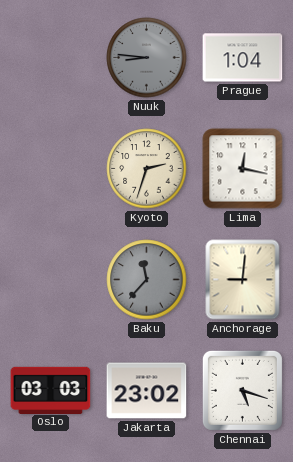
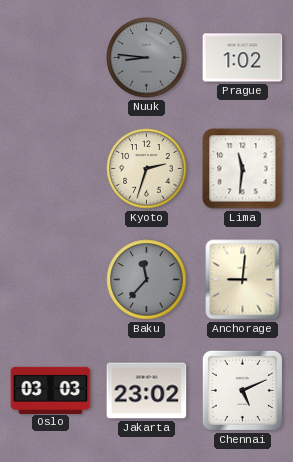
Prague: 1:04 -> 1:02
Lima: 12:17 -> 11:31
Chennai: 5:18 -> 5:11
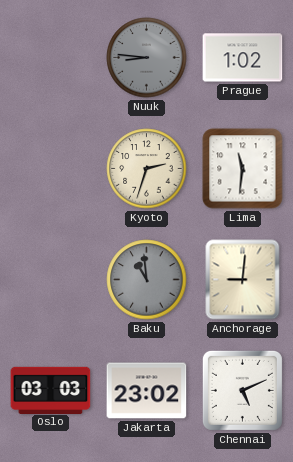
Baku: 11:37 -> 10:59
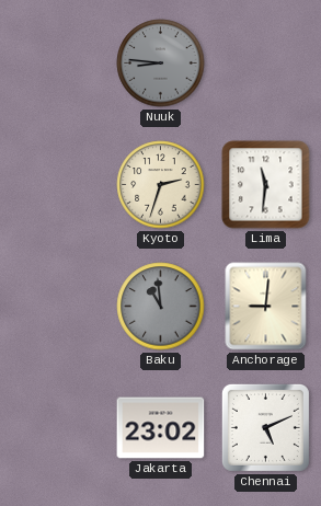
Prague: 1:02 -> none
Oslo: 03:03 -> none
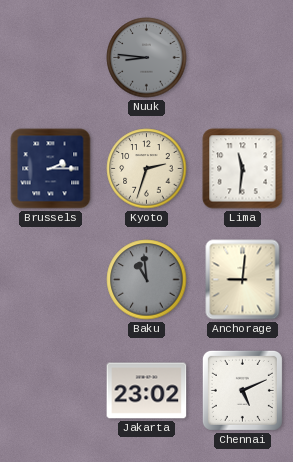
Brussels: none -> 2:15
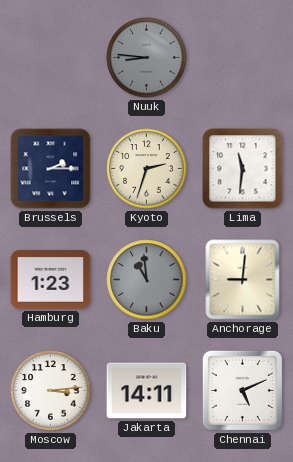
Hamburg: none -> 1:23
Moscow: none -> 3:14
Jakarta: 23:02 -> 14:11
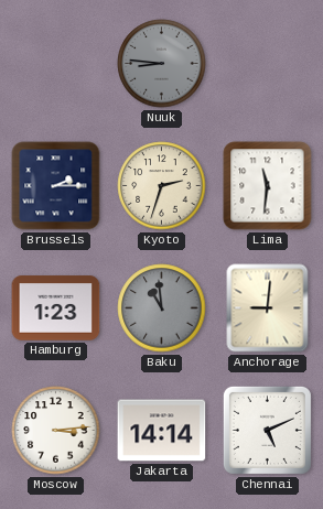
Jakarta: 14:11 -> 14:14
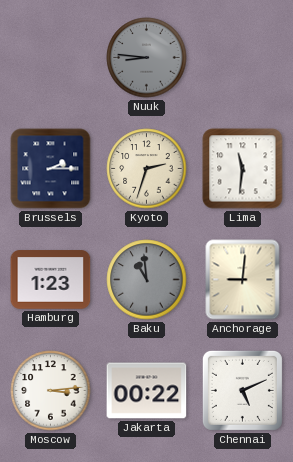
Jakarta: 14:14 -> 00:22
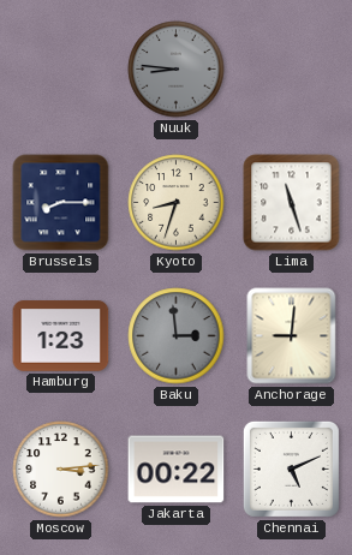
Brussels: 2:15 -> 8:15
Kyoto: 2:33 -> 8:33
Lima: 11:31 -> 11:27
Baku: 10:59 -> 2:59
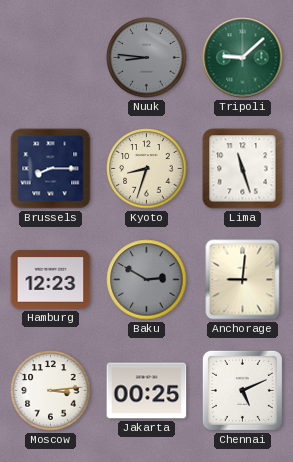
Tripoli: none -> 9:08
Hamburg: 1:23 -> 12:23
Baku: 2:59 -> 2:50
Jakarta: 00:22 -> 00:25
